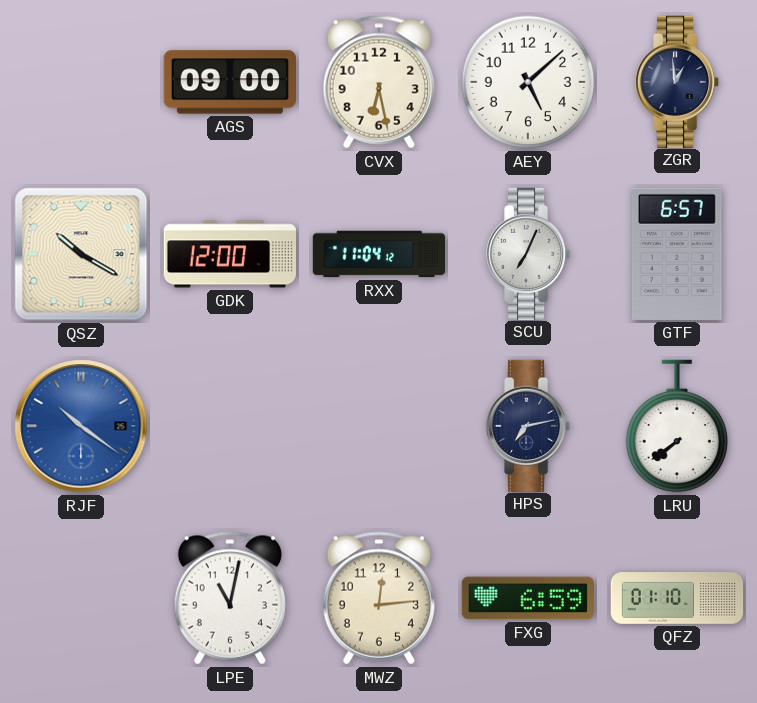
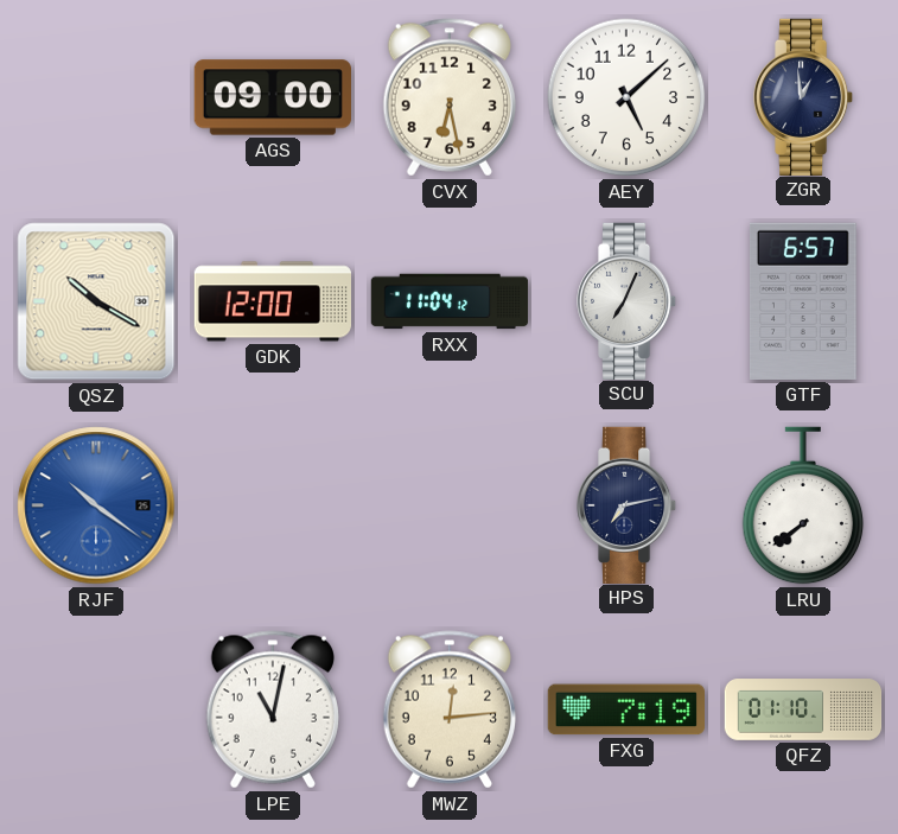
FXG: 6:59 -> 7:19
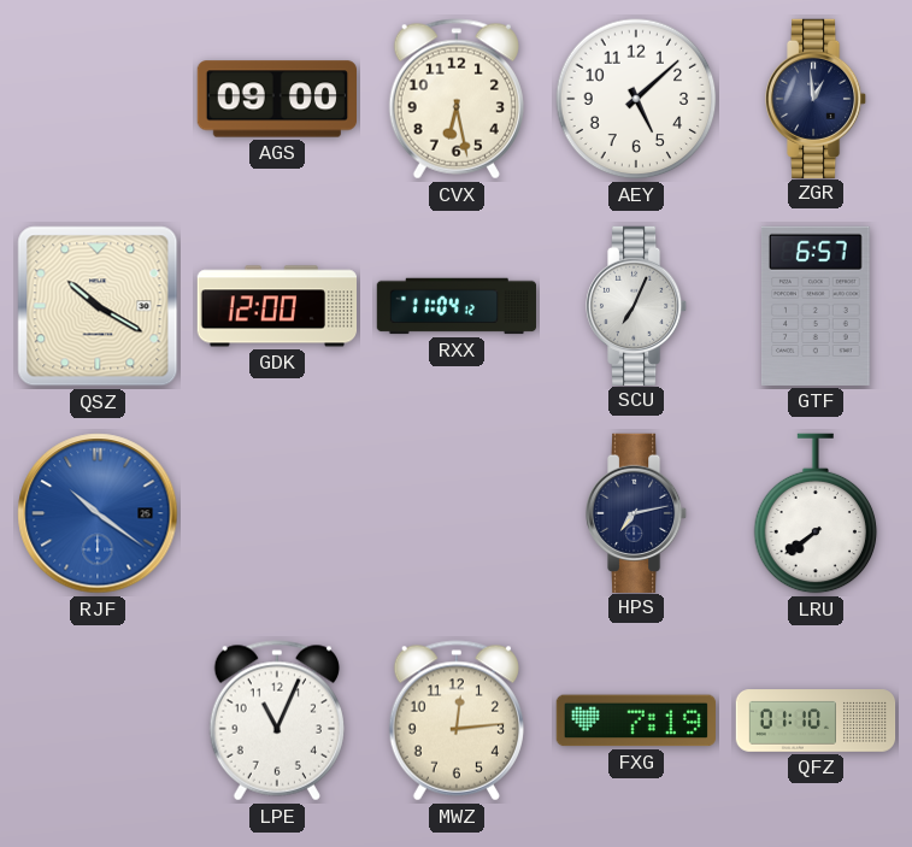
LPE: 11:02 -> 11:04
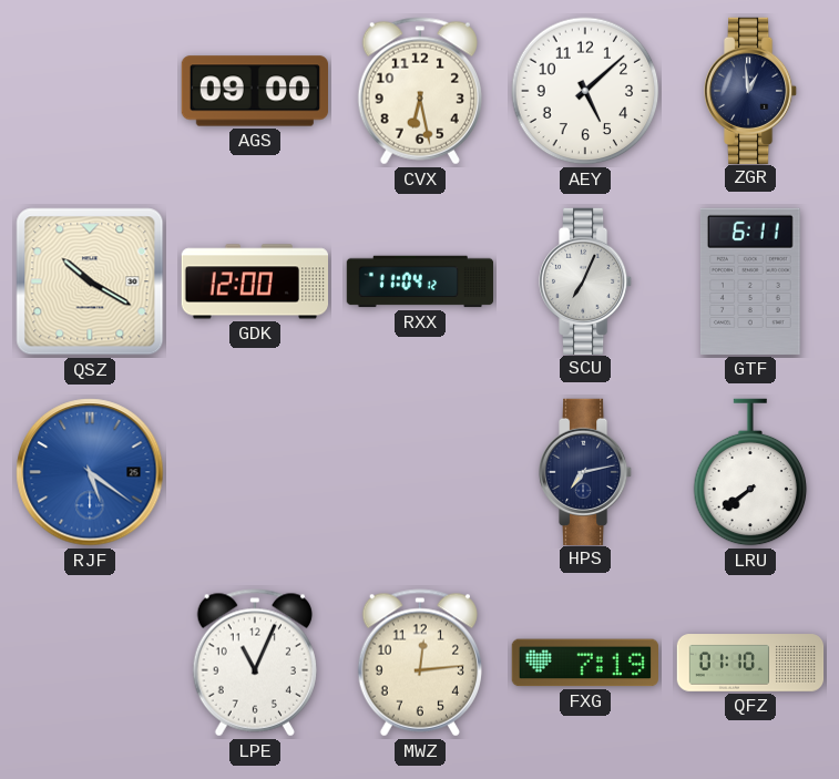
GTF: 6:57 -> 6:11
RJF: 10:21 -> 5:21
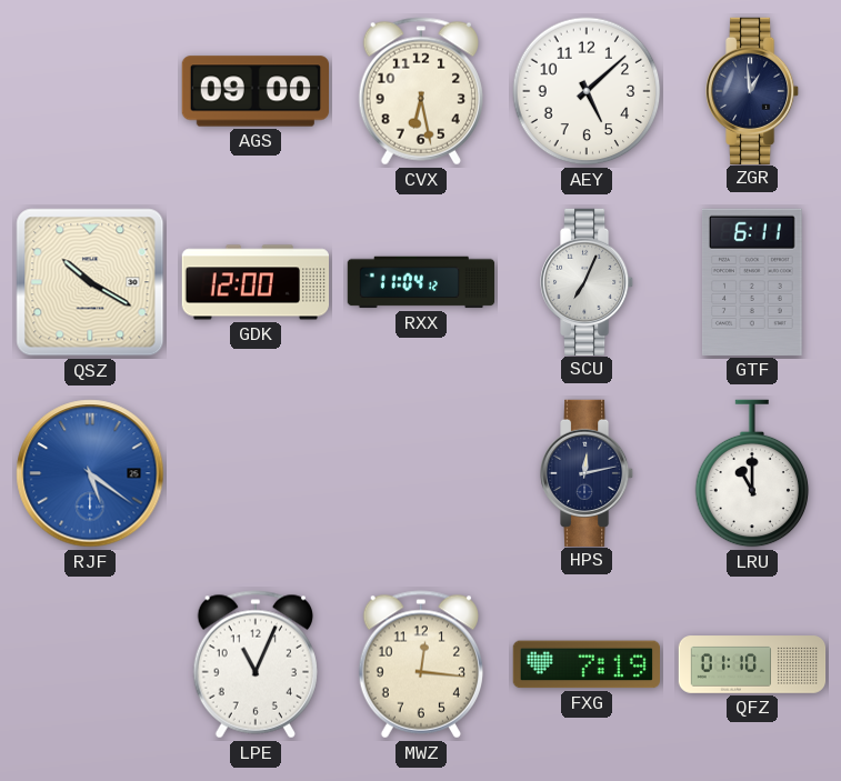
HPS: 7:13 -> 12:13
LRU: 7:39 -> 11:00
MWZ: 12:14 -> 12:16
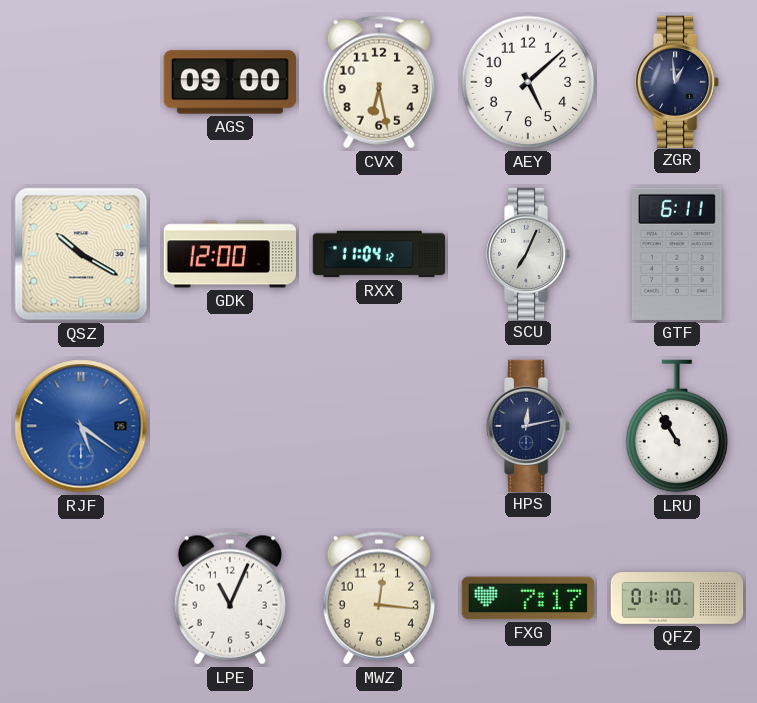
LRU: 11:00 -> 10:55
FXG: 7:19 -> 7:17
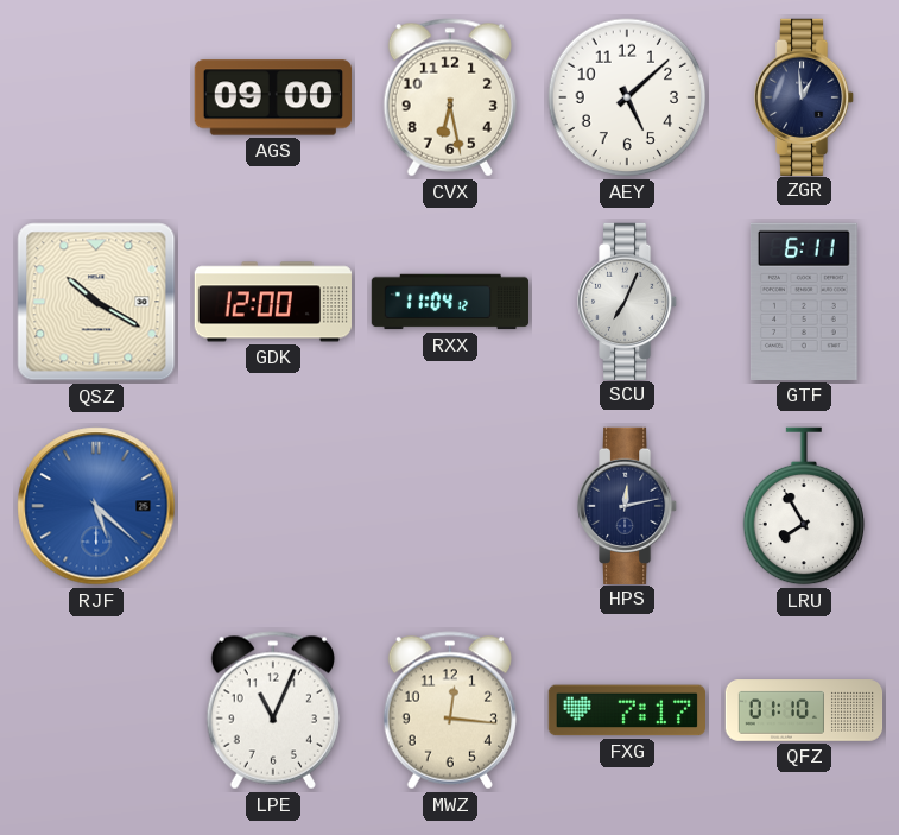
RJF: 5:21 -> 5:22
LRU: 10:55 -> 7:55
